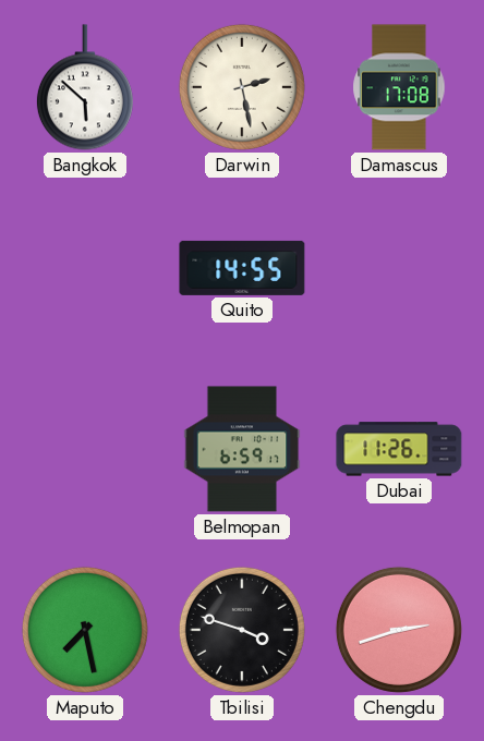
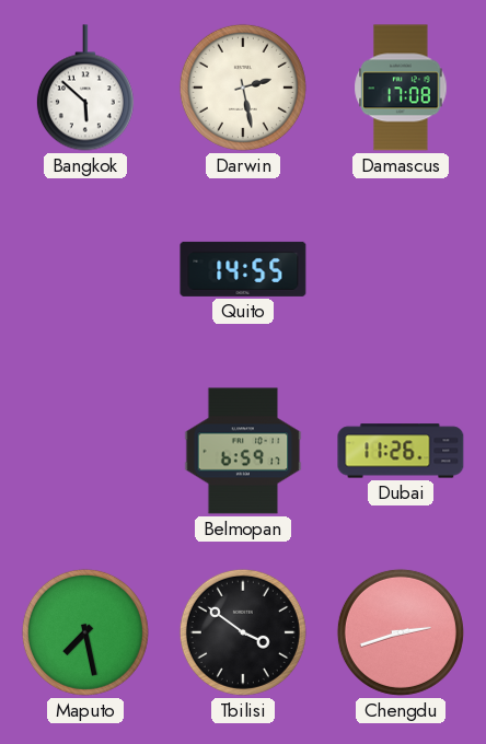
Tbilisi: 3:48 -> 3:51
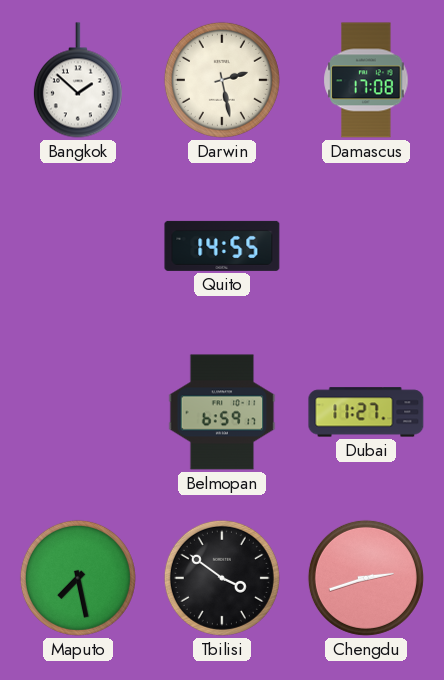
Bangkok: 5:52 -> 1:52
Dubai: 11:26 -> 11:27
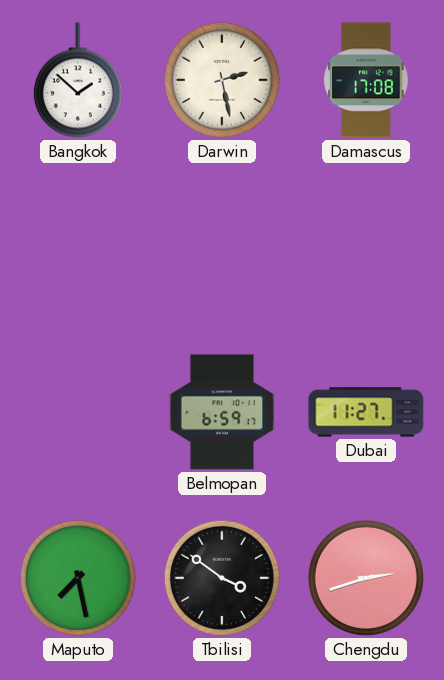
Quito: 14:55 -> none
